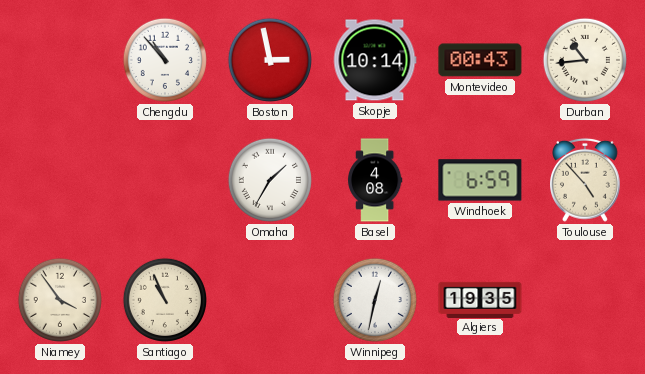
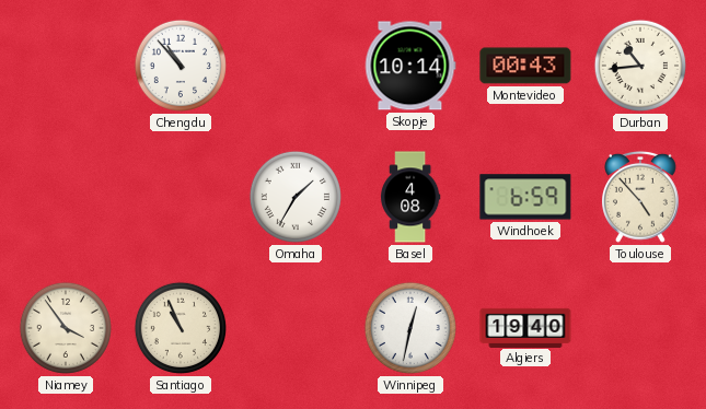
Boston: 2:58 -> none
Algiers: 19:35 -> 19:40
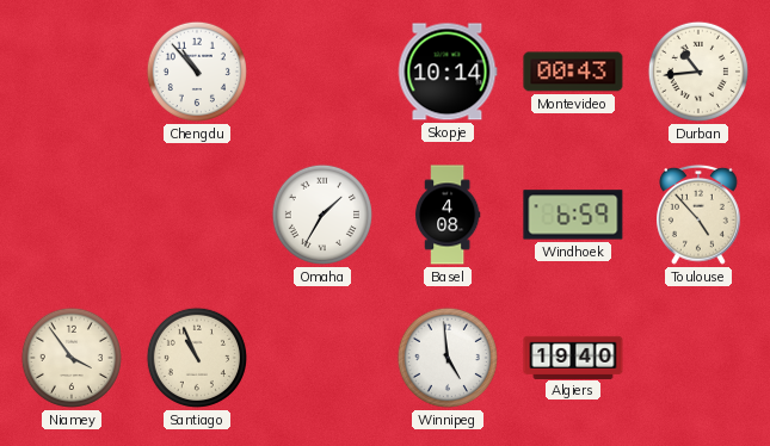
Winnipeg: 12:32 -> 4:59
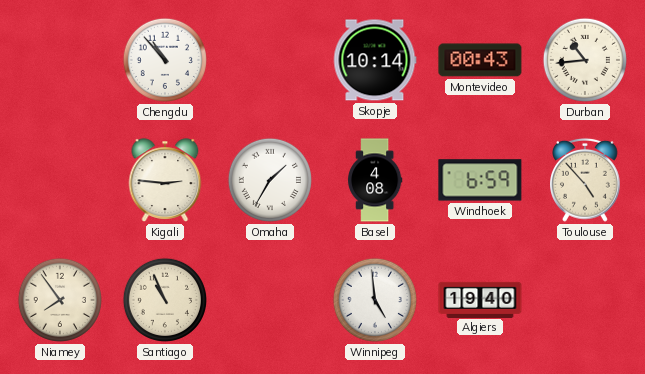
Kigali: none -> 2:46
Niamey: 3:54 -> 7:54
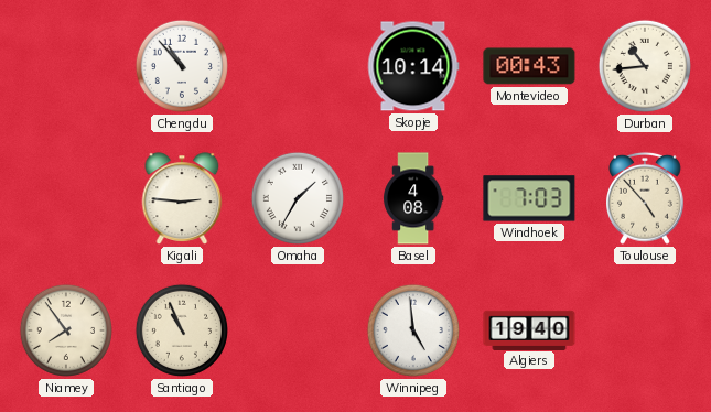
Windhoek: 6:59 -> 7:03
